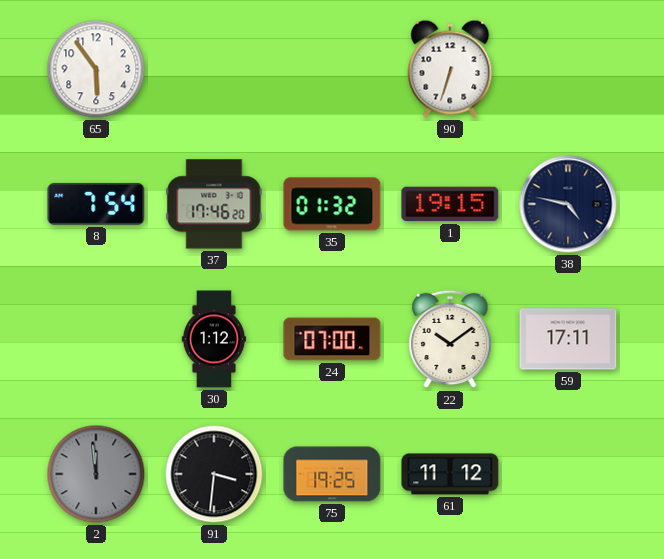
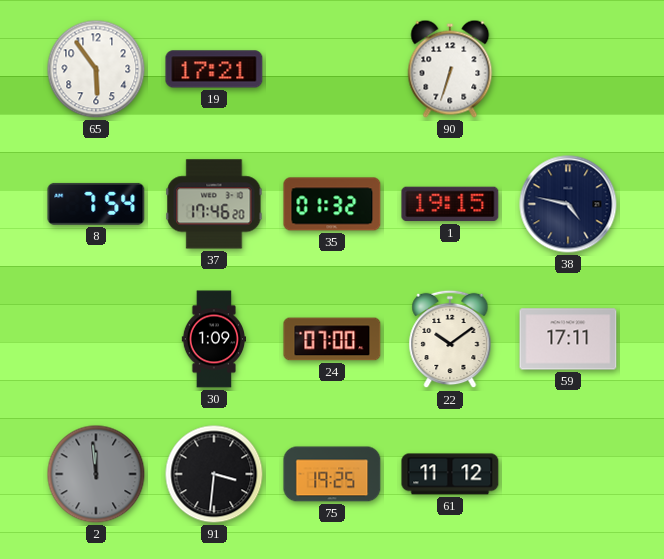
19: none -> 17:21
30: 1:12 -> 1:09
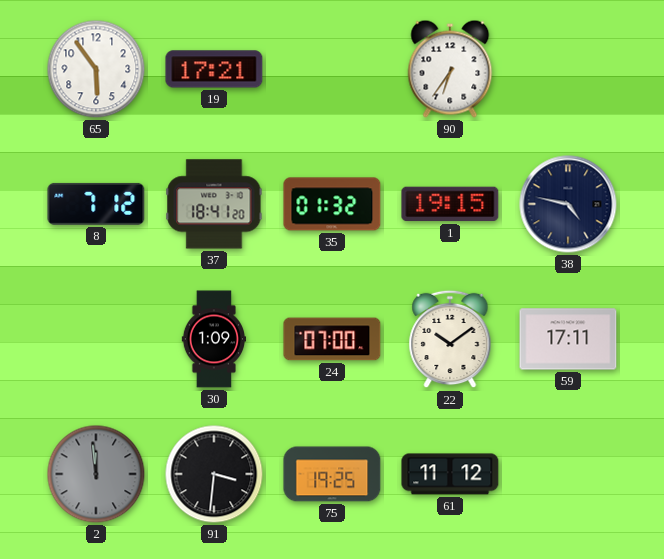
90: 6:33 -> 6:36
8: 7:54 -> 7:12
37: 17:46 -> 18:41
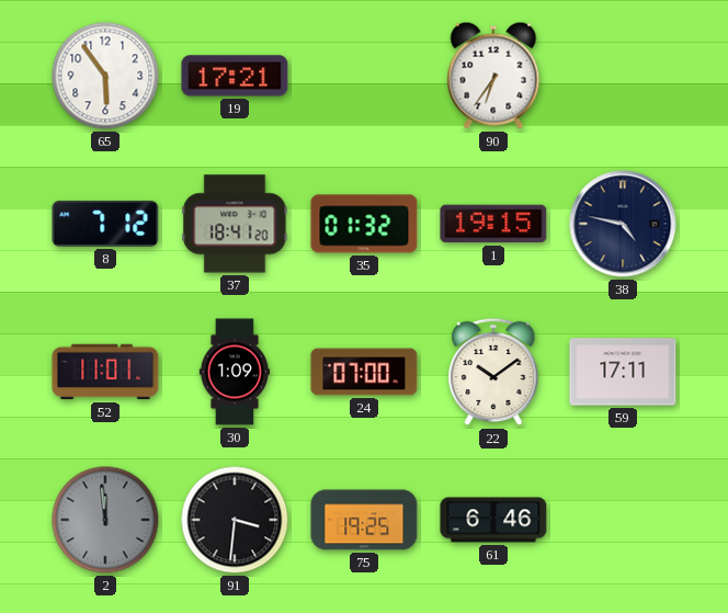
52: none -> 11:01
61: 11:12 -> 6:46
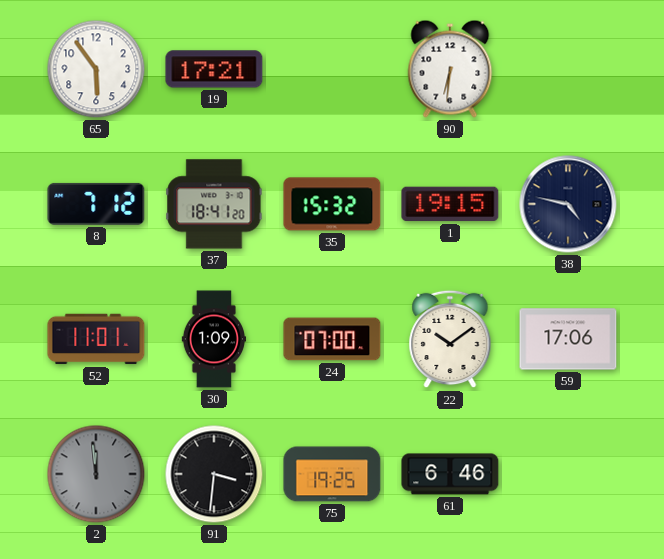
90: 6:36 -> 6:31
35: 01:32 -> 15:32
59: 17:11 -> 17:06
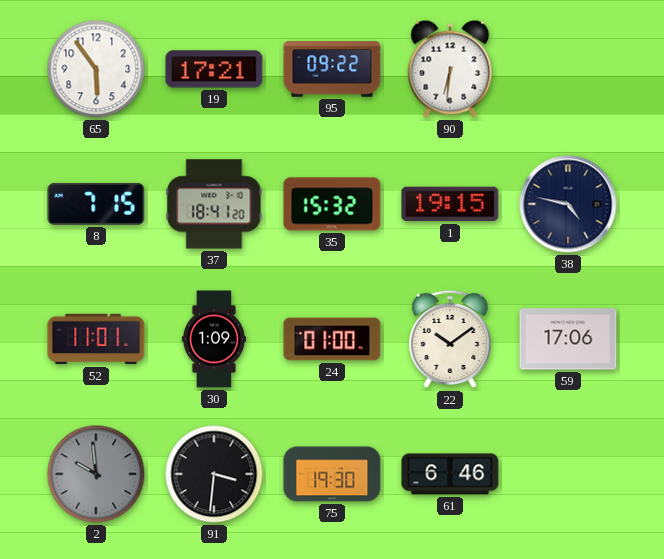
95: none -> 09:22
8: 7:12 -> 7:15
24: 07:00 -> 01:00
2: 11:59 -> 9:59
75: 19:25 -> 19:30
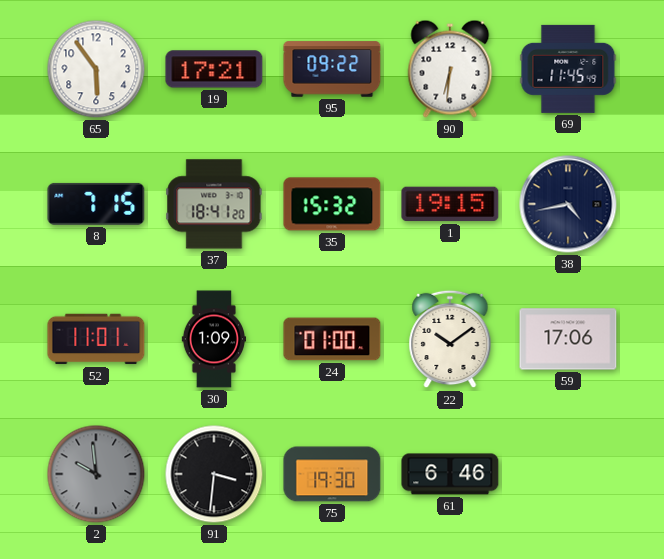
69: none -> 11:45
38: 4:47 -> 4:43
